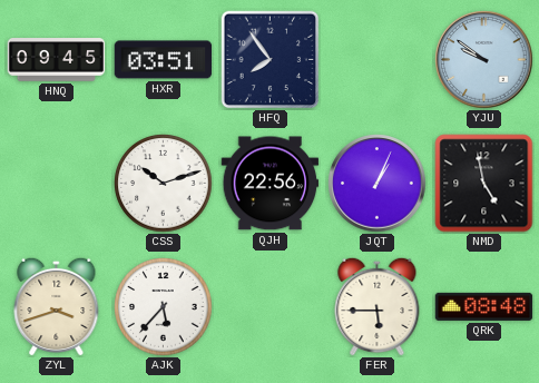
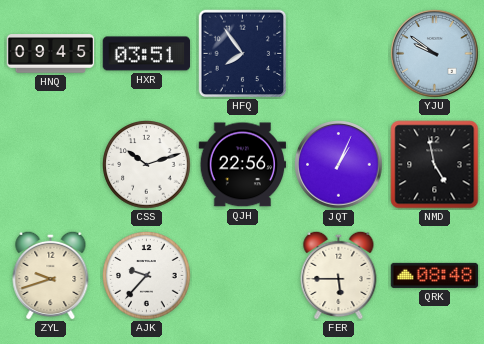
ZYL: 3:42 -> 9:42
AJK: 5:37 -> 9:37
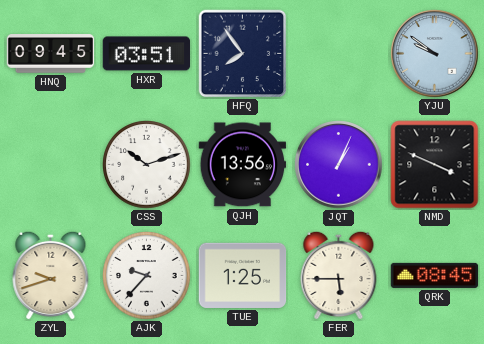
QJH: 22:56 -> 13:56
NMD: 4:58 -> 3:49
TUE: none -> 1:25
QRK: 08:48 -> 08:45
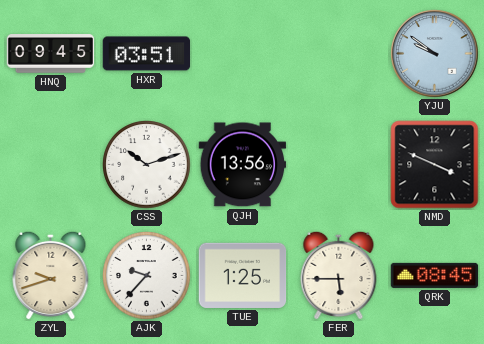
HFQ: 7:54 -> none
JQT: 1:04 -> none
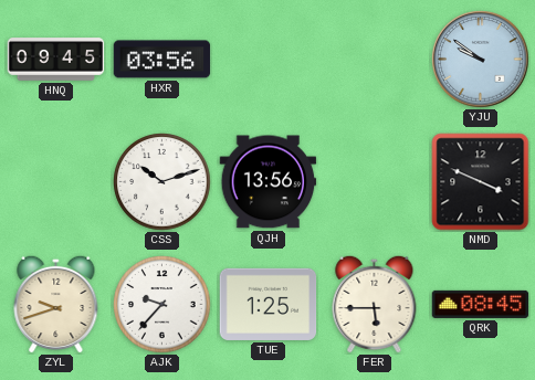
HXR: 03:51 -> 03:56
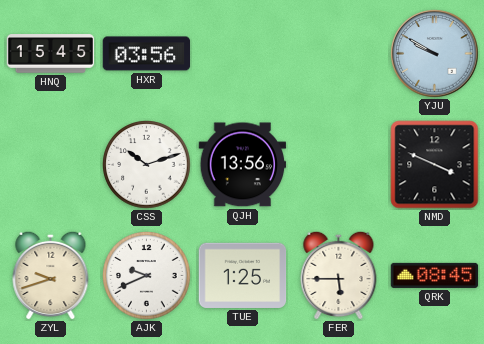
HNQ: 09:45 -> 15:45
YJU: 9:51 -> 9:50
AJK: 9:37 -> 9:41
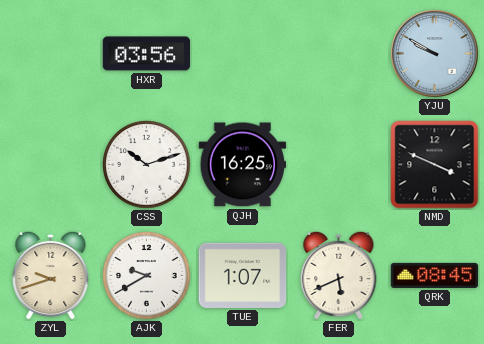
HNQ: 15:45 -> none
QJH: 13:56 -> 16:25
AJK: 9:41 -> 9:40
TUE: 1:25 -> 1:07
FER: 5:45 -> 5:41
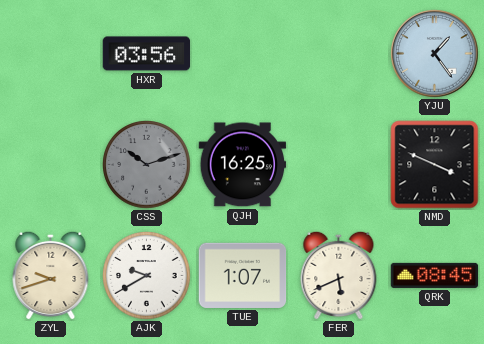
YJU: 9:50 -> 1:24
CSS dial: white -> grey
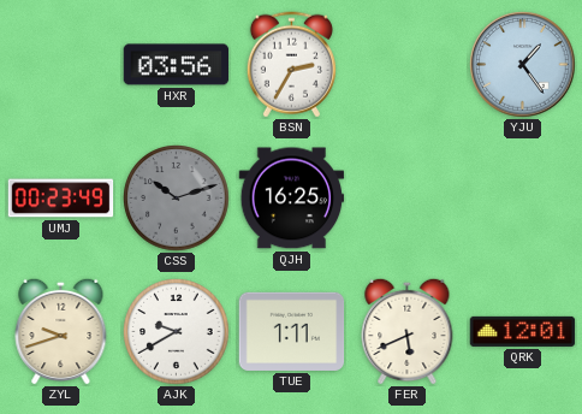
BSN: none -> 2:35
UMJ: none -> 00:23
NMD: 3:49 -> none
TUE: 1:07 -> 1:11
QRK: 08:45 -> 12:01
